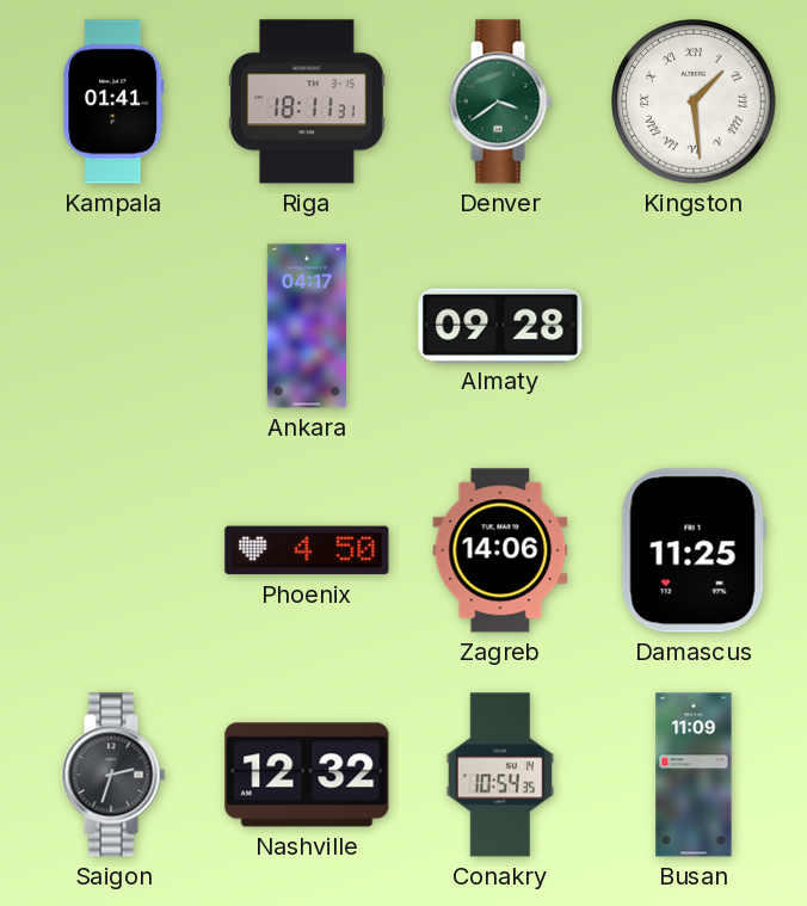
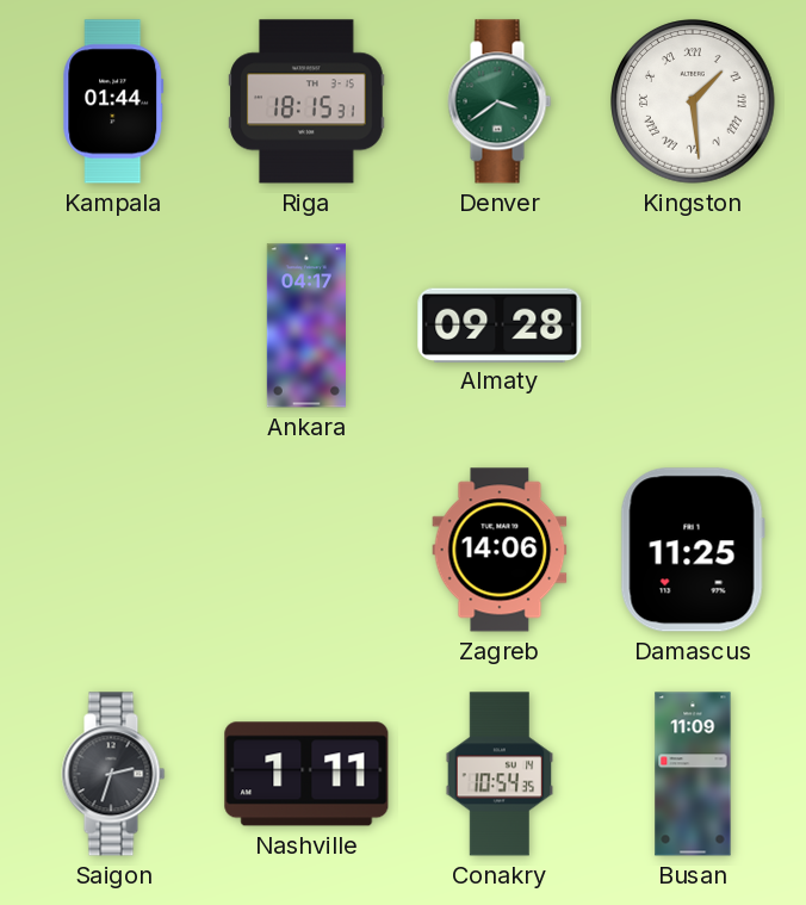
Kampala: 01:41 -> 01:44
Riga: 18:11 -> 18:15
Phoenix: 4:50 -> none
Nashville: 12:32 -> 1:11
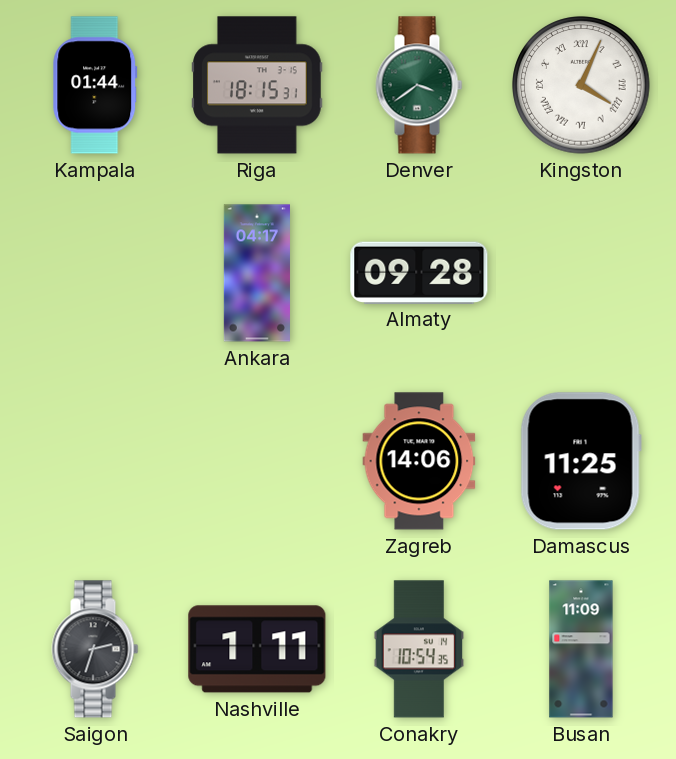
Kingston: 1:29 -> 4:04
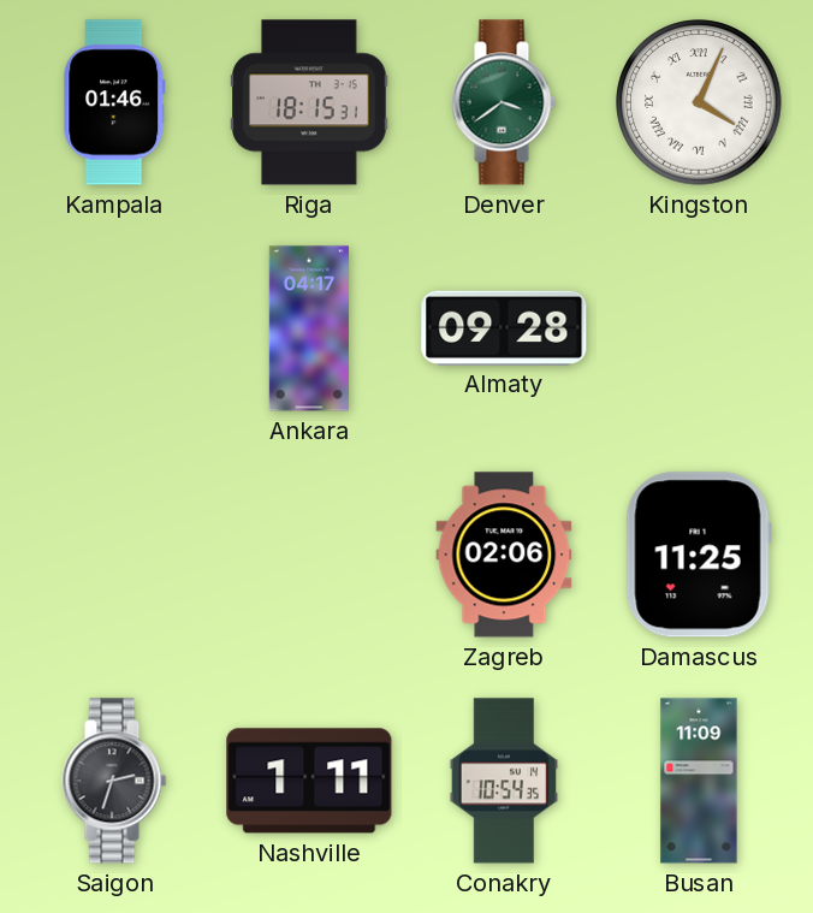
Kampala: 01:44 -> 01:46
Zagreb: 14:06 -> 02:06
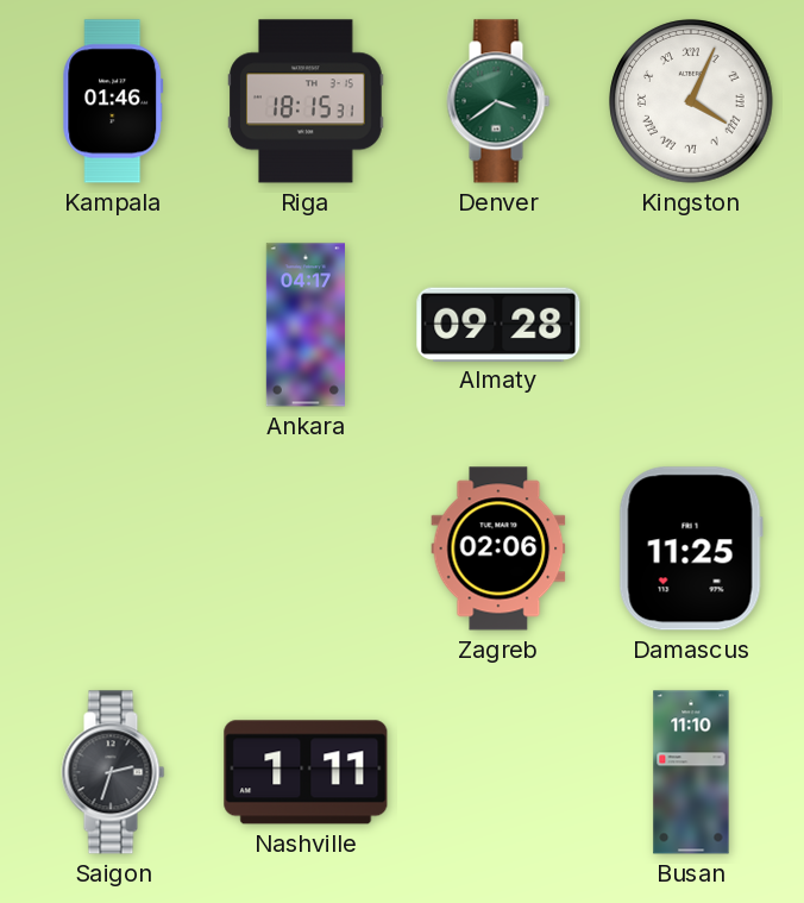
Conakry: 10:54 -> none
Busan: 11:09 -> 11:10
